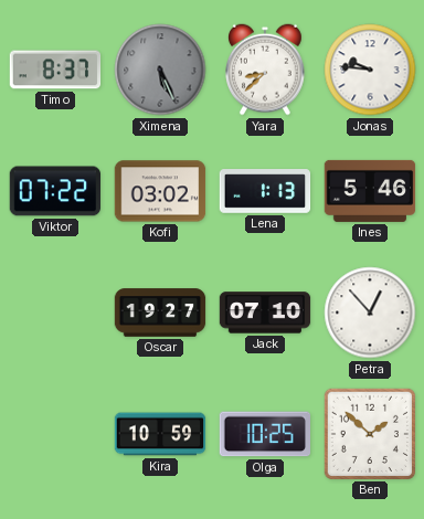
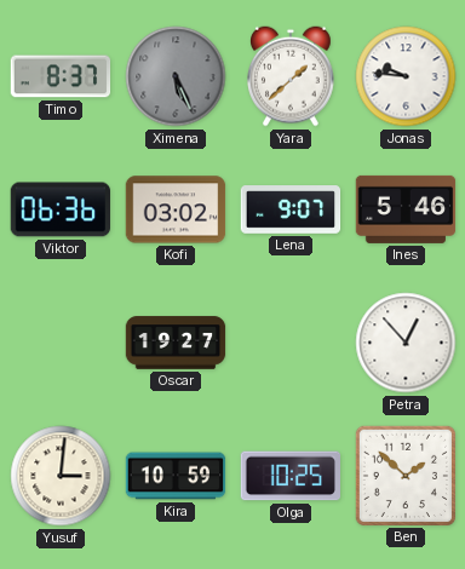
Yara: 8:38 -> 1:38
Viktor: 07:22 -> 06:36
Lena: 1:13 -> 9:07
Jack: 07:10 -> none
Yusuf: none -> 3:01
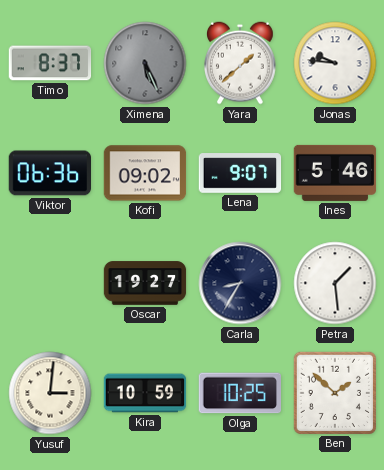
Kofi: 03:02 -> 09:02
Carla: none -> 8:35
Petra: 12:53 -> 1:29
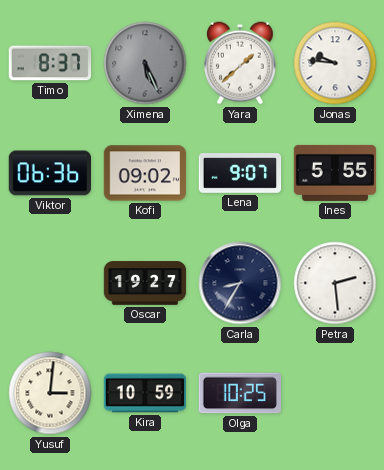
Ines: 5:46 -> 5:55
Petra: 1:29 -> 2:29
Ben: 1:52 -> none
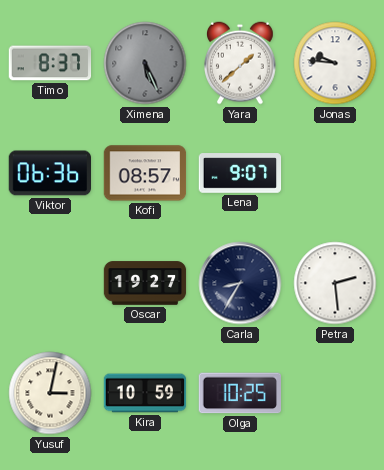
Kofi: 09:02 -> 08:57
Ines: 5:55 -> none
Yusuf: 3:01 -> 3:02
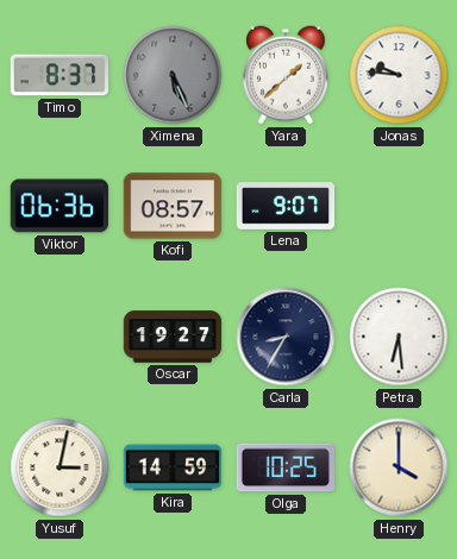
Petra: 2:29 -> 6:29
Kira: 10:59 -> 14:59
Henry: none -> 4:00
